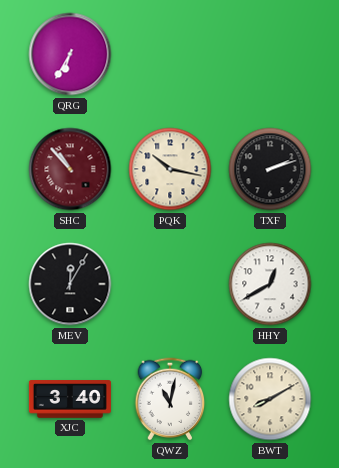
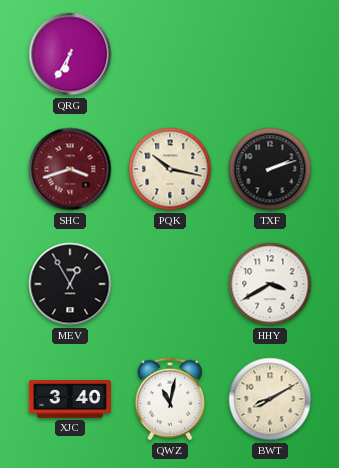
SHC: 10:53 -> 3:42
MEV: 12:05 -> 12:55
HHY: 12:40 -> 3:40
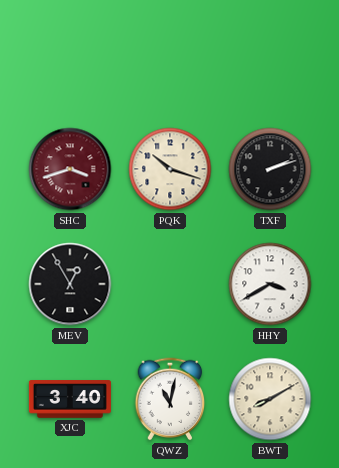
QRG: 6:35 -> none
PQK: 10:17 -> 10:18
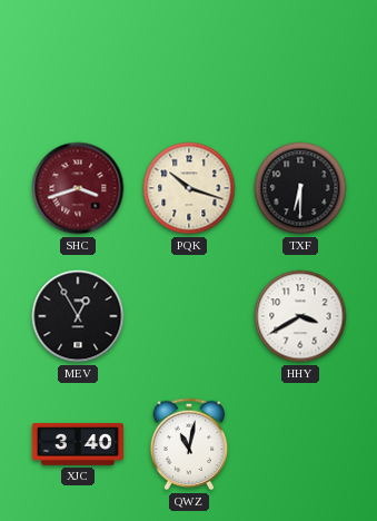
TXF: 2:12 -> 6:30
BWT: 8:10 -> none
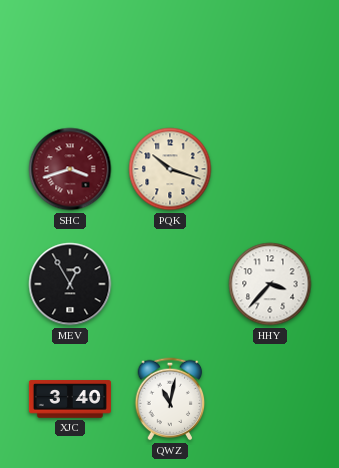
TXF: 6:30 -> none
HHY: 3:40 -> 3:37
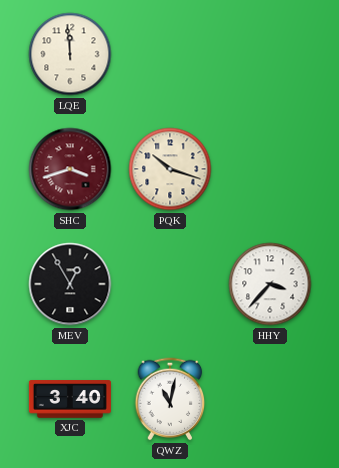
LQE: none -> 11:59
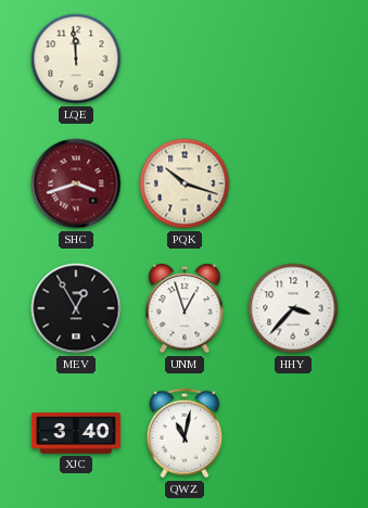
UNM: none -> 12:57
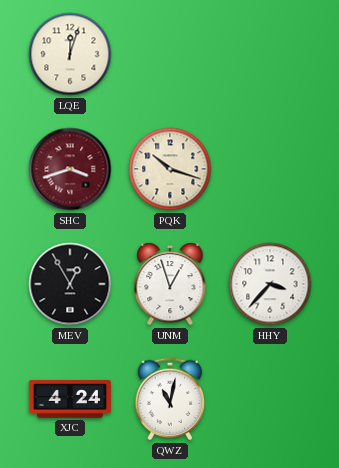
LQE: 11:59 -> 12:03
XJC: 3:40 -> 4:24
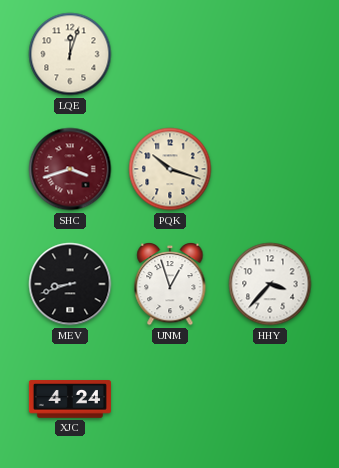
MEV: 12:55 -> 8:42
QWZ: 11:02 -> none
